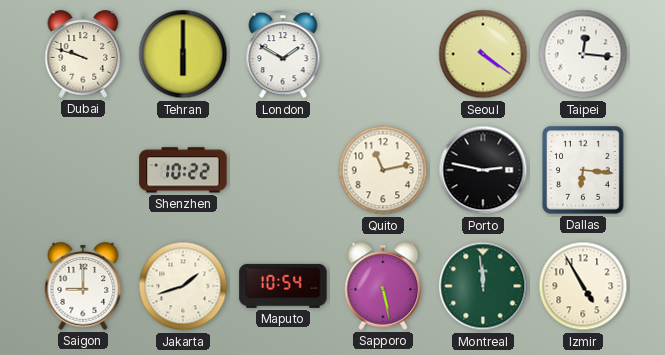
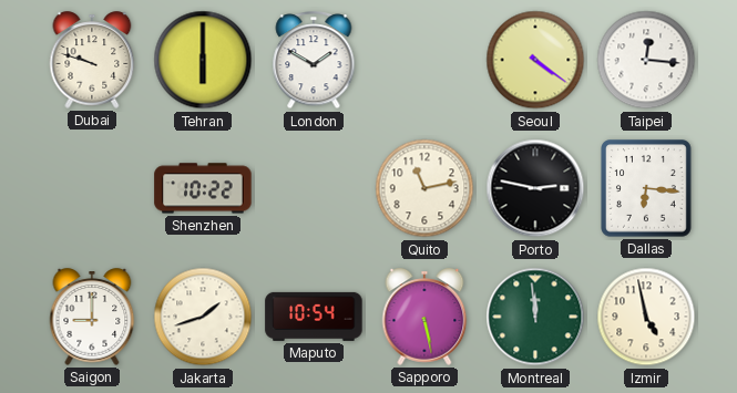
Izmir: 4:55 -> 4:58
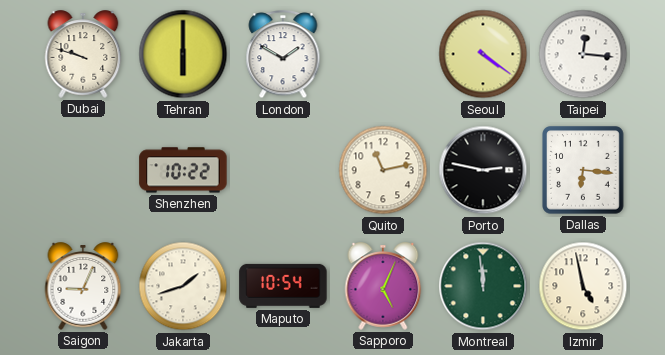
Saigon: 9:00 -> 9:04
Sapporo: 5:28 -> 5:04
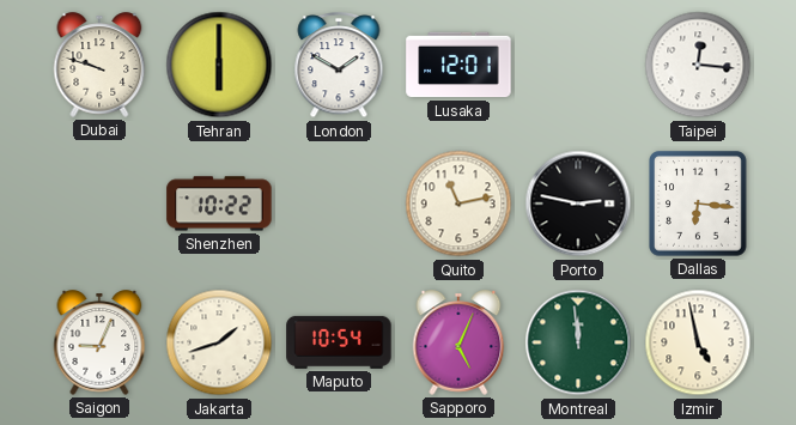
Lusaka: none -> 12:01
Seoul: 4:21 -> none
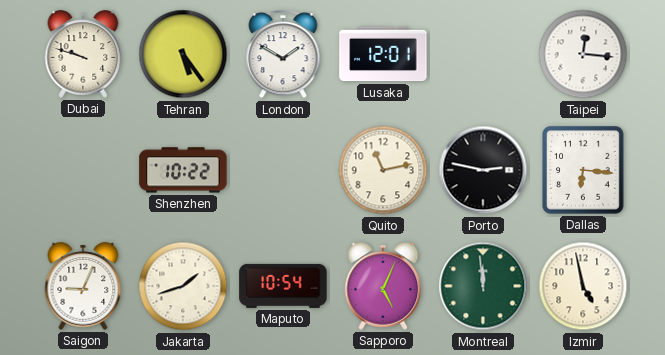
Tehran: 6:00 -> 5:24
